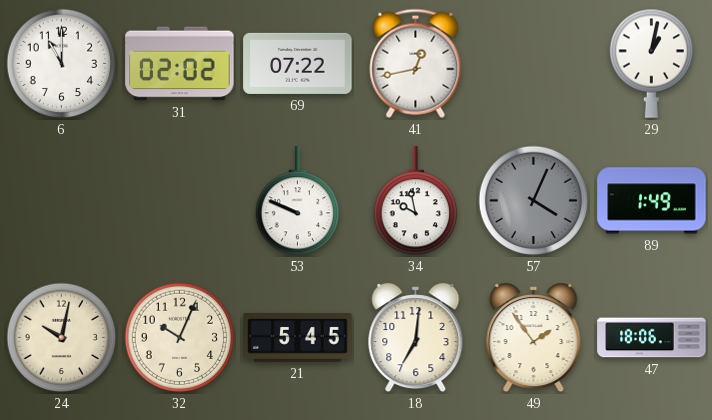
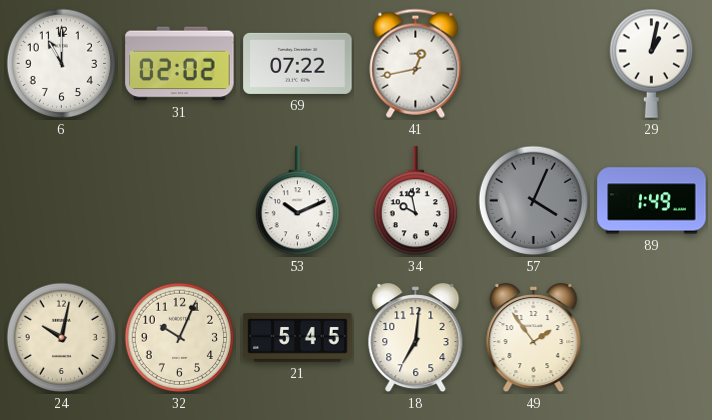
53: 9:49 -> 10:11
47: 18:06 -> none
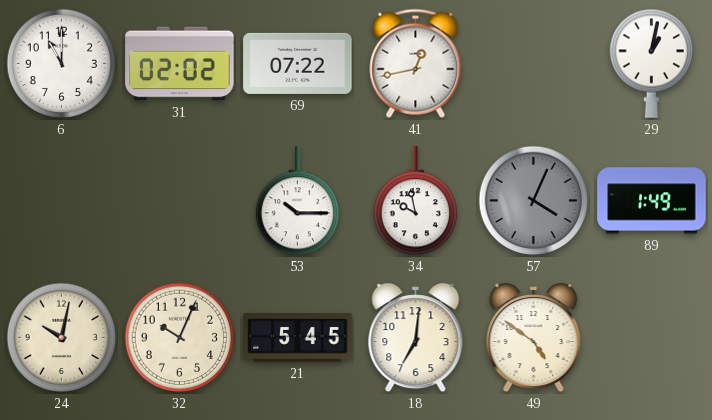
53: 10:11 -> 10:15
49: 1:54 -> 4:51
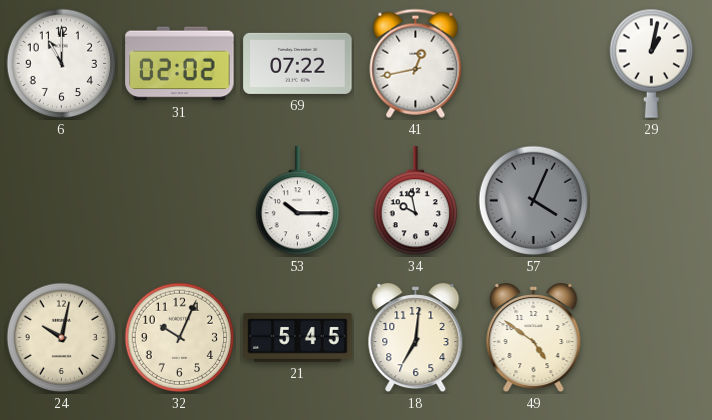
89: 1:49 -> none
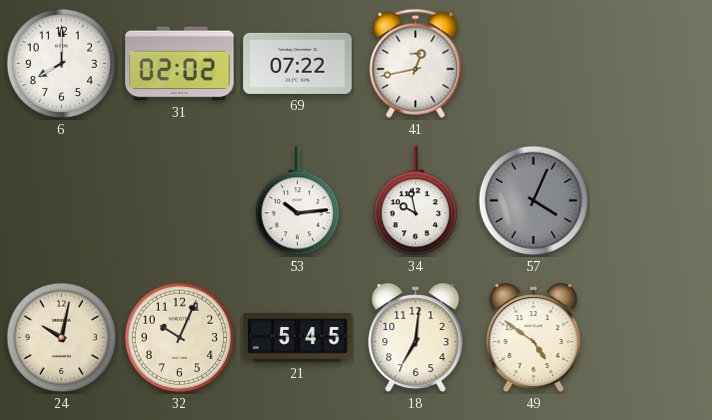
6: 11:00 -> 8:00
29: 1:02 -> none
53: 10:15 -> 10:14
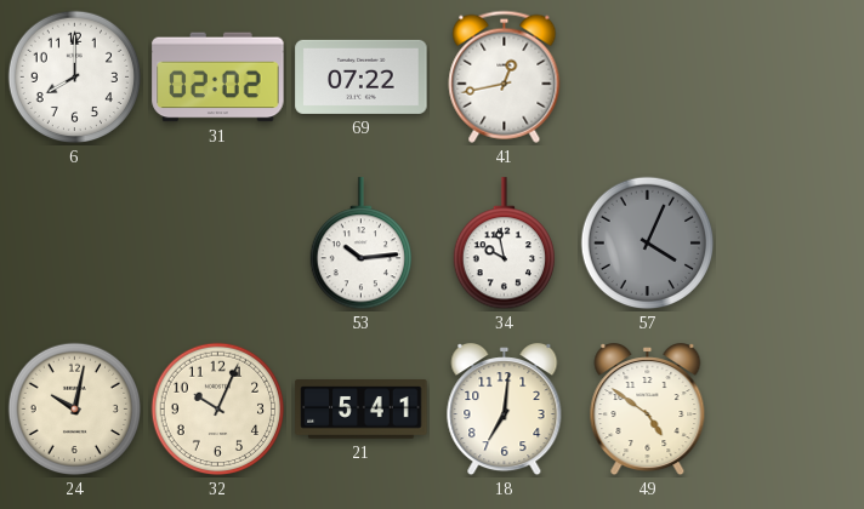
21: 5:45 -> 5:41
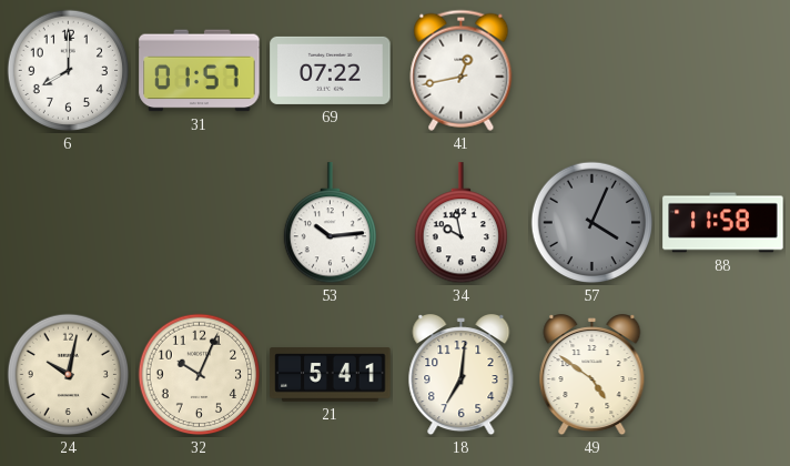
31: 02:02 -> 01:57
88: none -> 11:58
